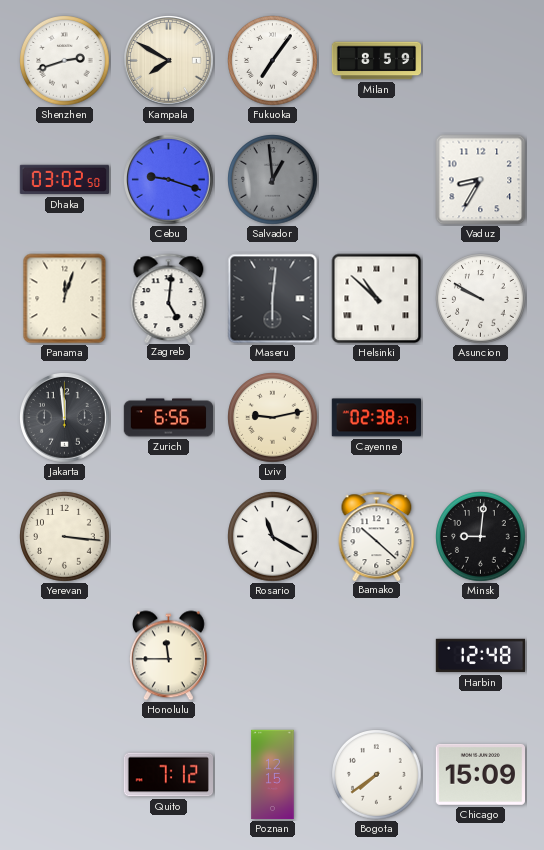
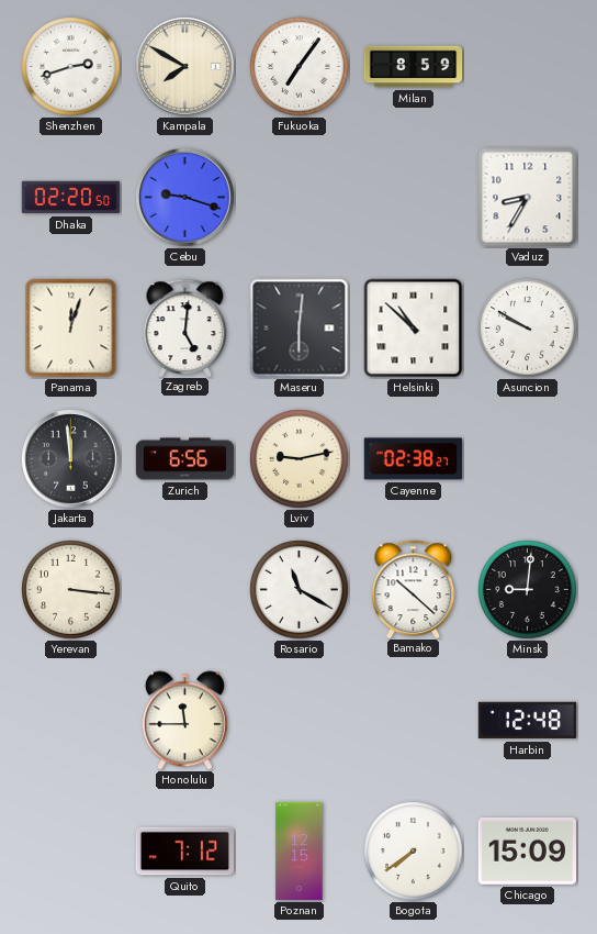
Dhaka: 03:02 -> 02:20
Salvador: 12:59 -> none
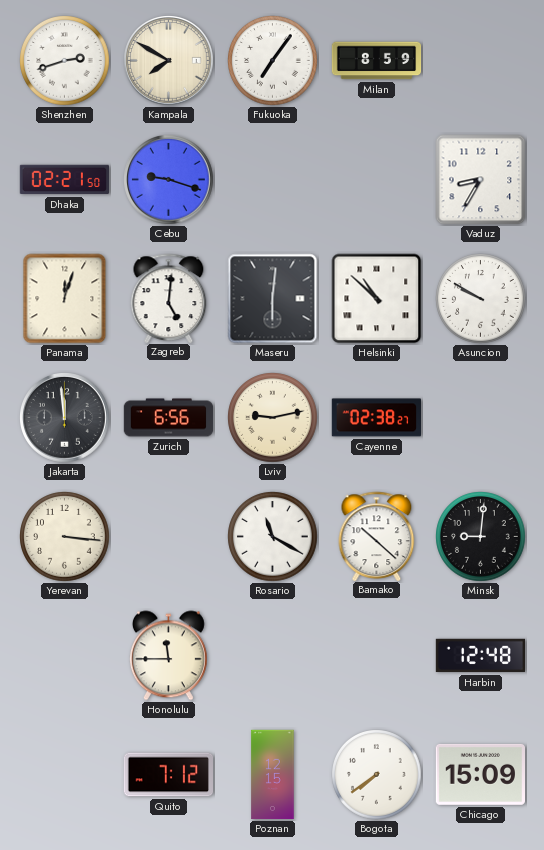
Dhaka: 02:20 -> 02:21
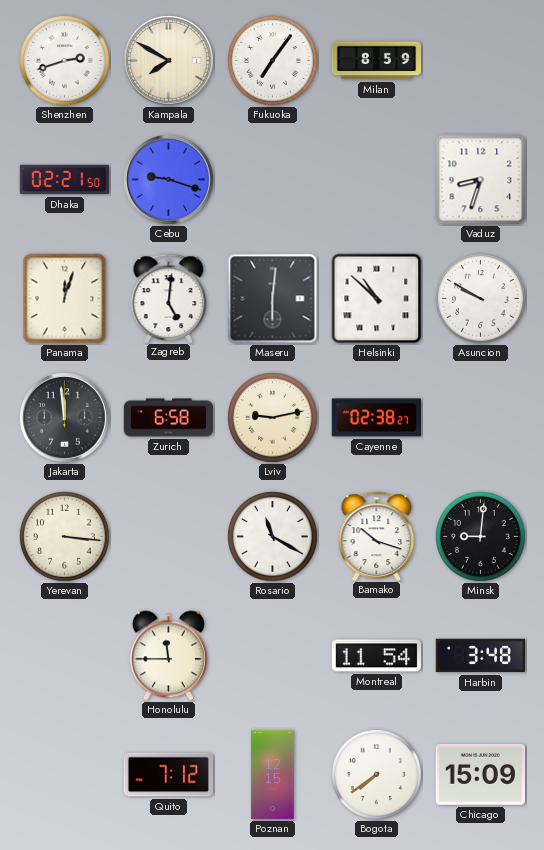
Vaduz: 8:35 -> 8:33
Zurich: 6:56 -> 6:58
Bamako: 10:22 -> 10:18
Montreal: none -> 11:54
Harbin: 12:48 -> 3:48
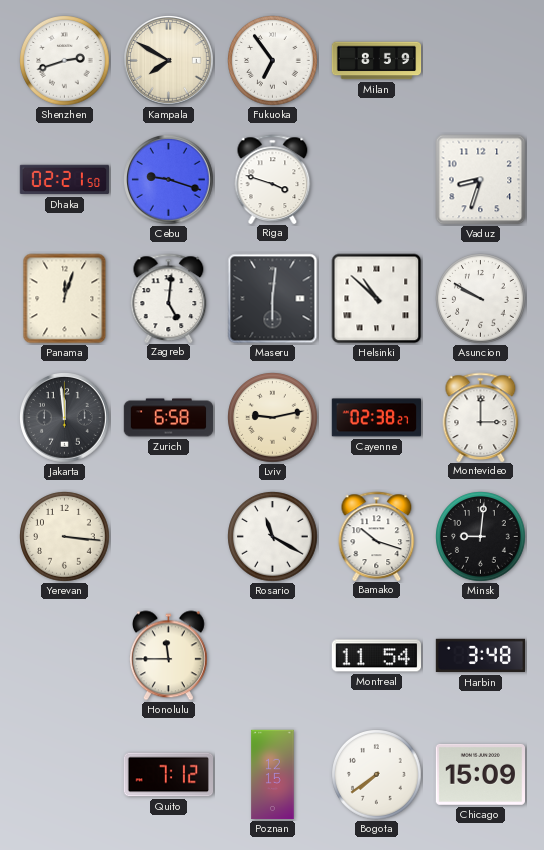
Fukuoka: 7:06 -> 6:54
Riga: none -> 3:48
Montevideo: none -> 3:00
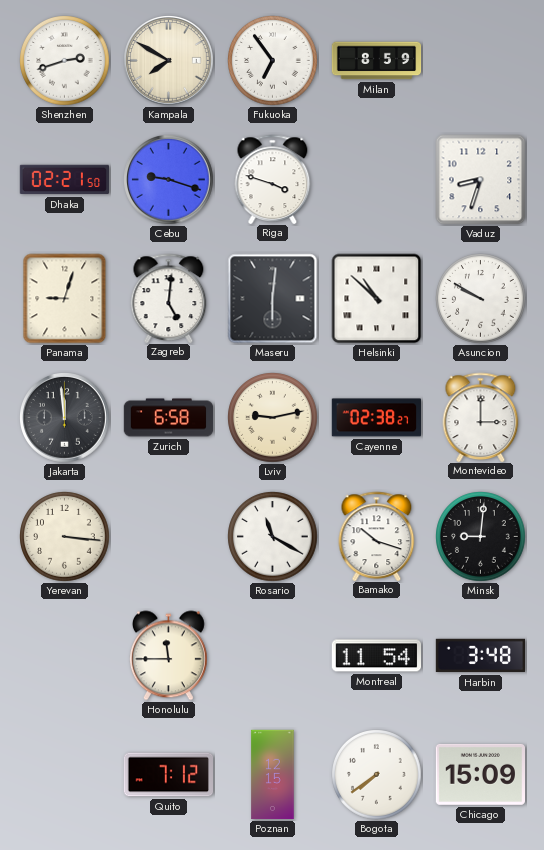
Panama: 12:03 -> 9:03
